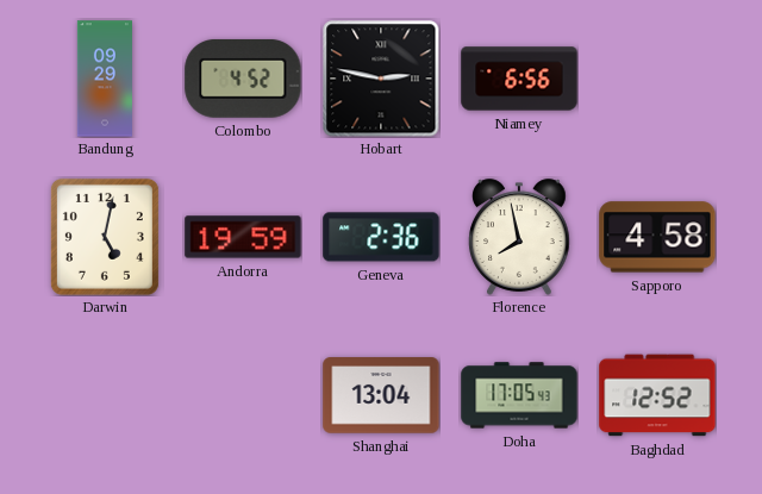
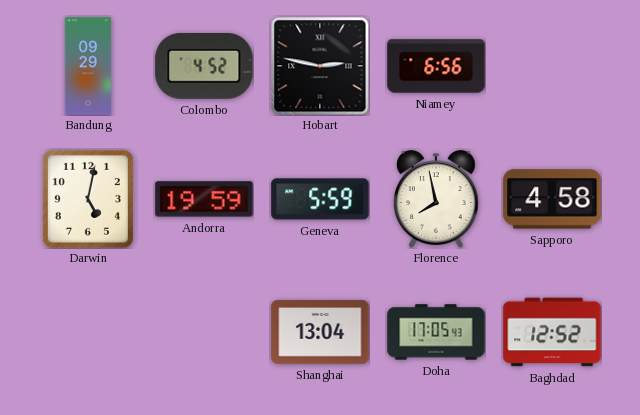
Geneva: 2:36 -> 5:59
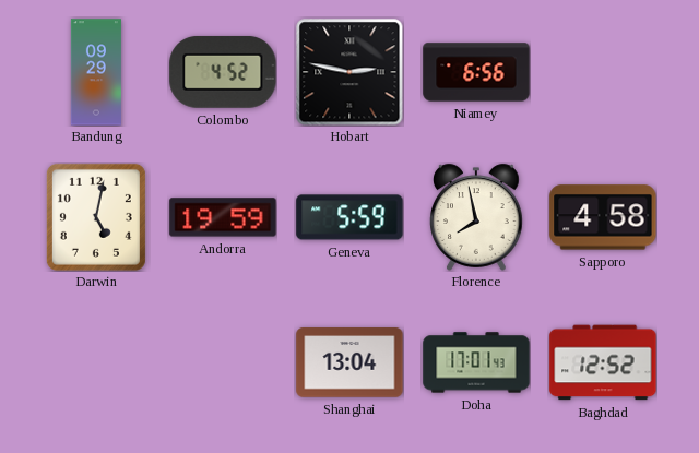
Doha: 17:05 -> 17:01
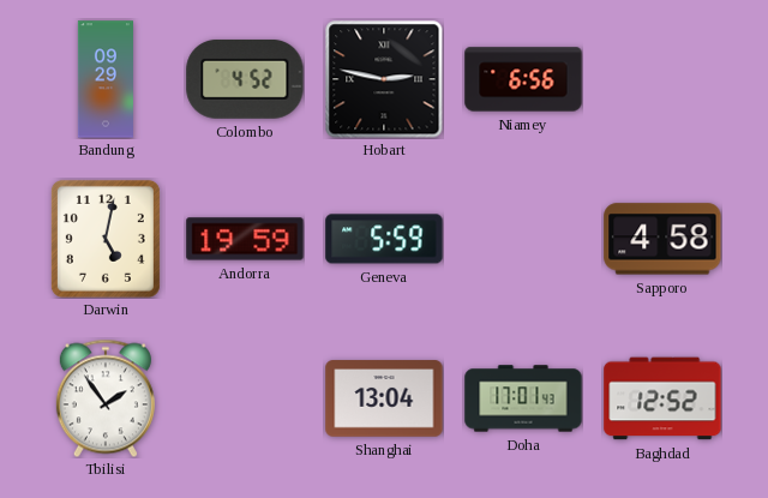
Florence: 7:58 -> none
Tbilisi: none -> 1:54
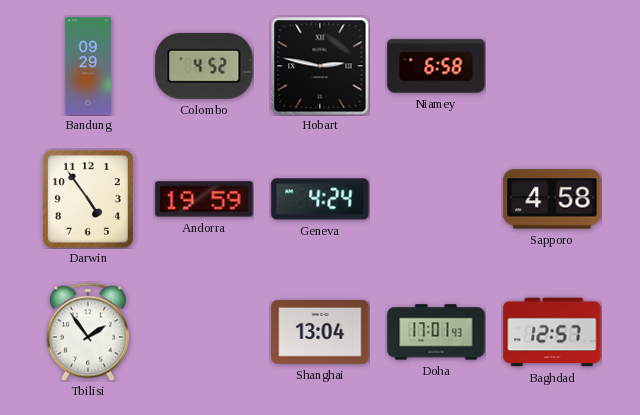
Niamey: 6:56 -> 6:58
Darwin: 5:02 -> 4:54
Geneva: 5:59 -> 4:24
Baghdad: 12:52 -> 12:57
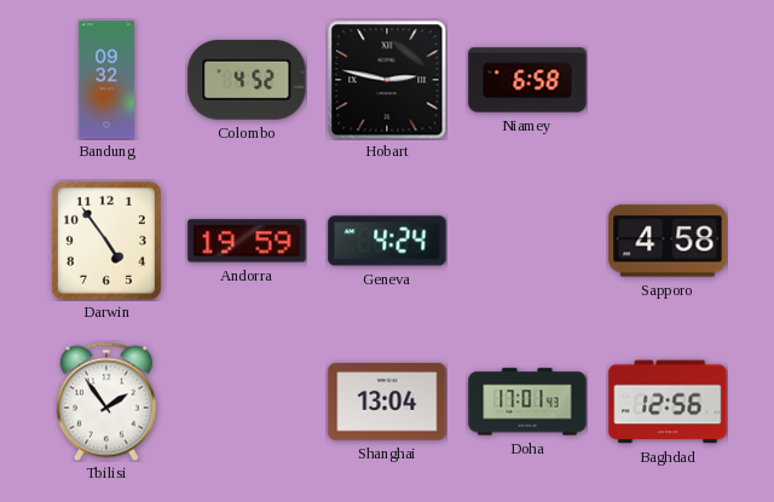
Bandung: 09:29 -> 09:32
Baghdad: 12:57 -> 12:56
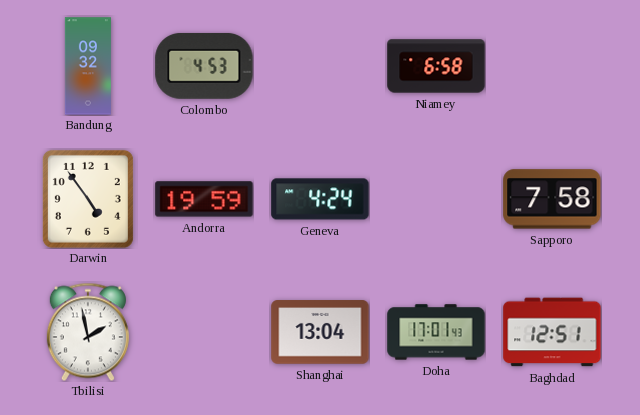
Colombo: 4:52 -> 4:53
Hobart: 2:47 -> none
Sapporo: 4:58 -> 7:58
Tbilisi: 1:54 -> 1:58
Baghdad: 12:56 -> 12:51
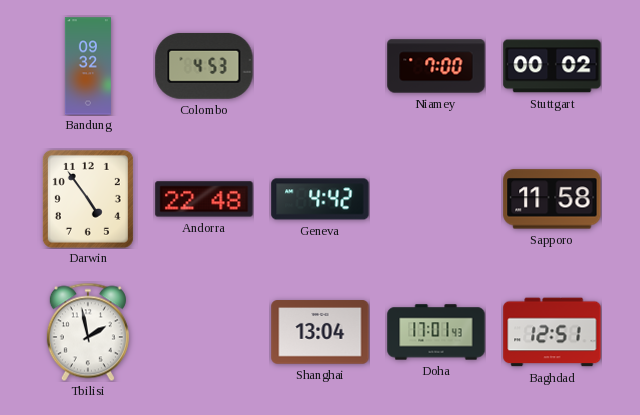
Niamey: 6:58 -> 7:00
Stuttgart: none -> 00:02
Andorra: 19:59 -> 22:48
Geneva: 4:24 -> 4:42
Sapporo: 7:58 -> 11:58
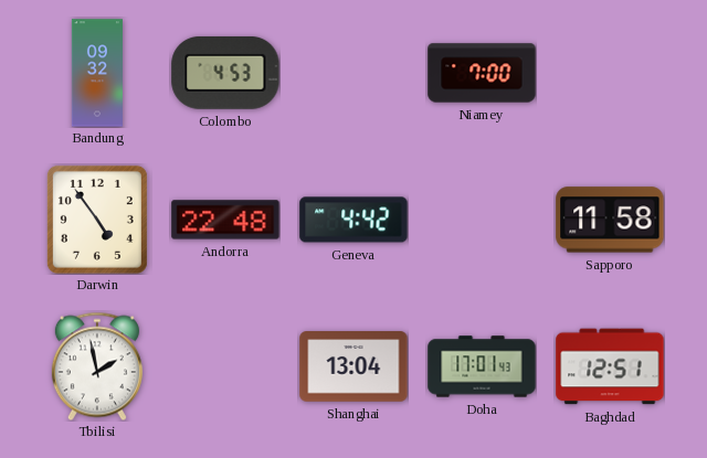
Stuttgart: 00:02 -> none
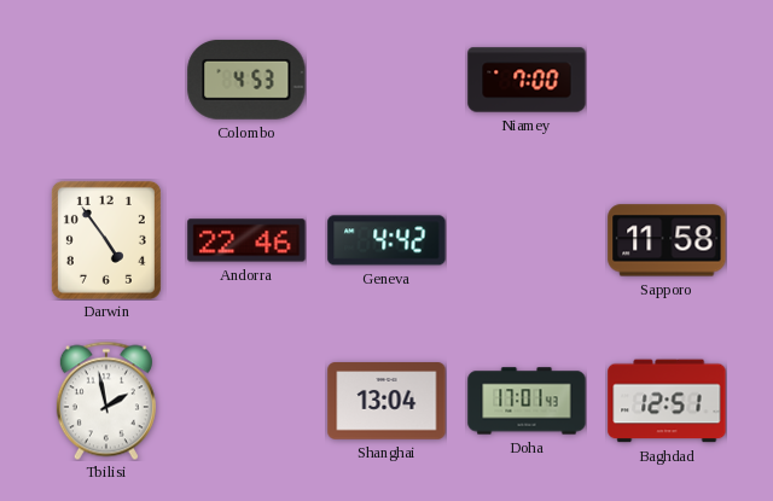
Bandung: 09:32 -> none
Andorra: 22:48 -> 22:46
